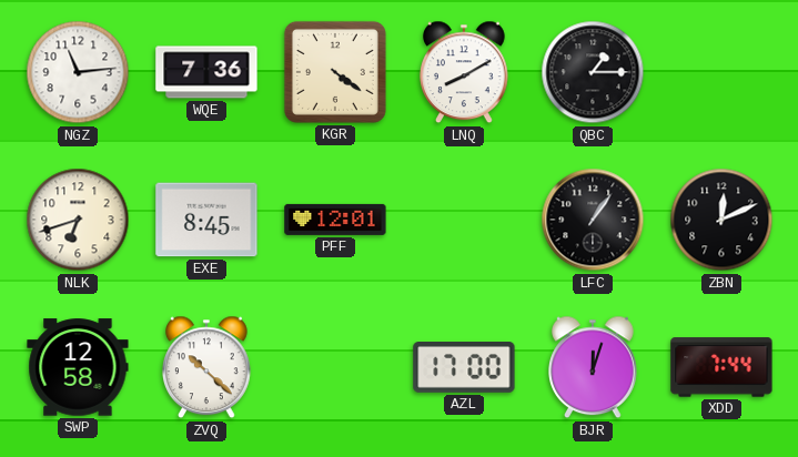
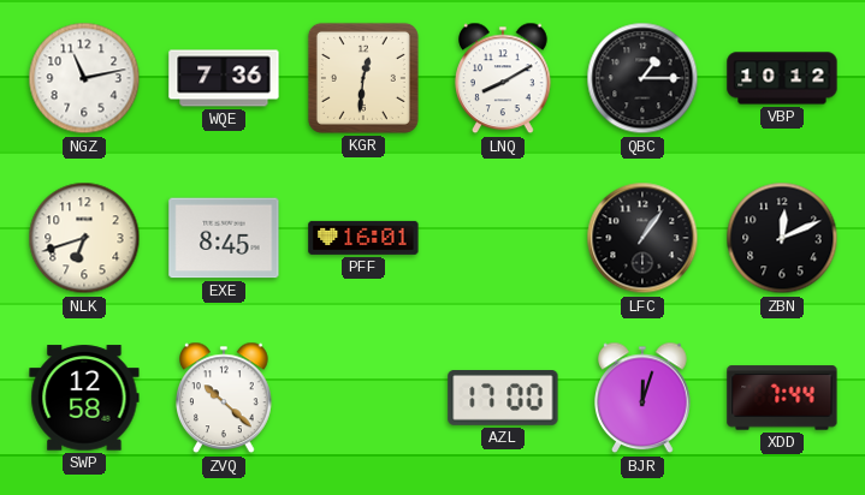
NGZ: 11:14 -> 11:13
KGR: 4:21 -> 12:31
VBP: none -> 10:12
PFF: 12:01 -> 16:01
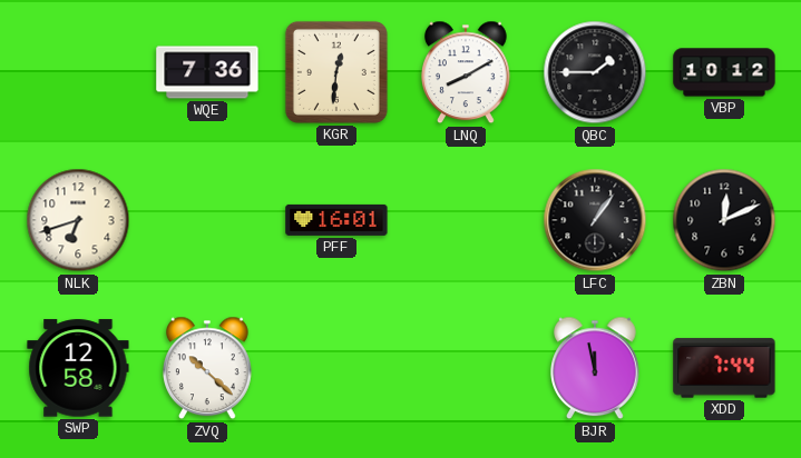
NGZ: 11:13 -> none
QBC: 1:15 -> 1:45
EXE: 8:45 -> none
AZL: 17:00 -> none
BJR: 12:03 -> 11:58
